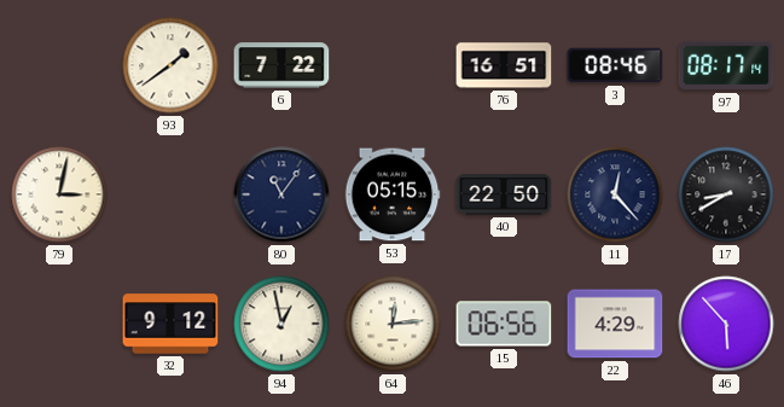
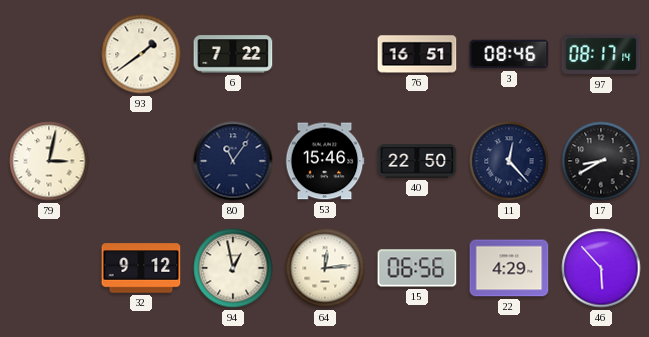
53: 05:15 -> 15:46
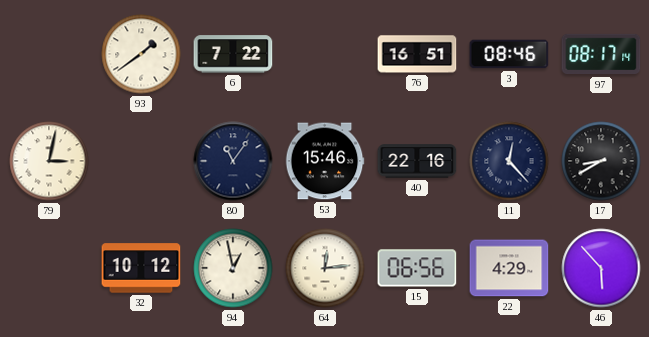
40: 22:50 -> 22:16
32: 9:12 -> 10:12
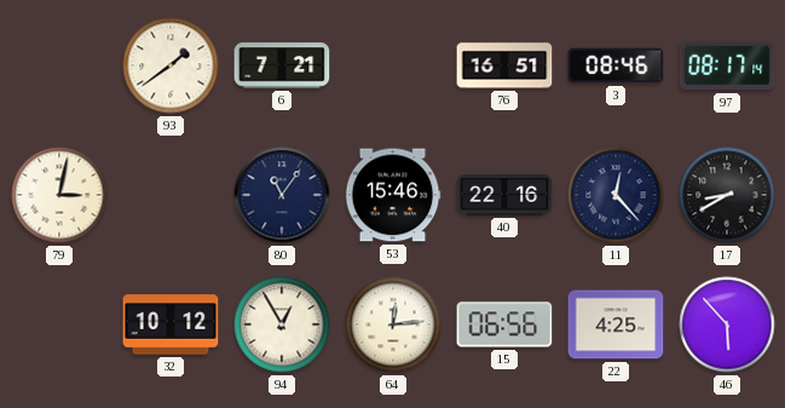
6: 7:22 -> 7:21
94: 12:58 -> 12:55
22: 4:29 -> 4:25
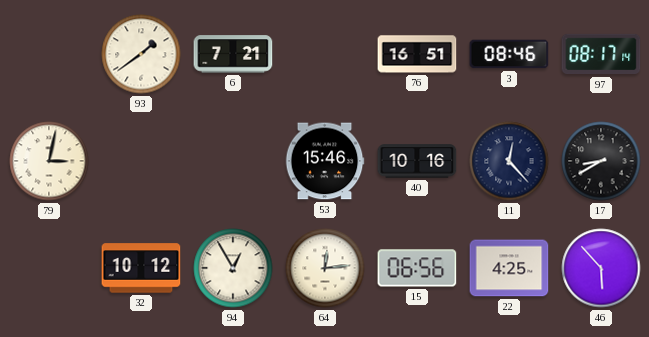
80: 11:06 -> none
40: 22:16 -> 10:16
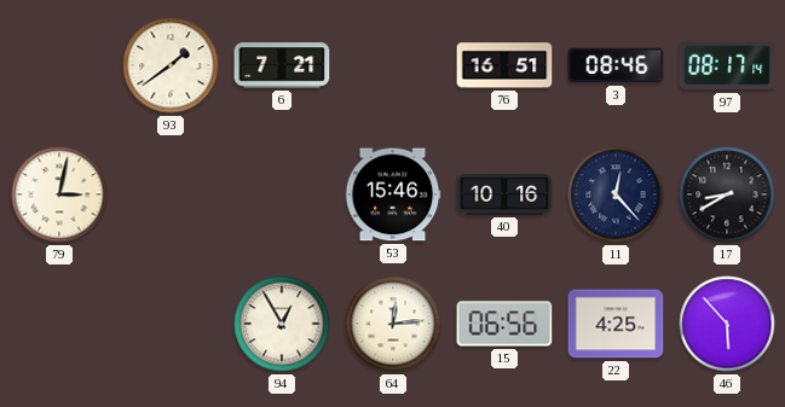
32: 10:12 -> none
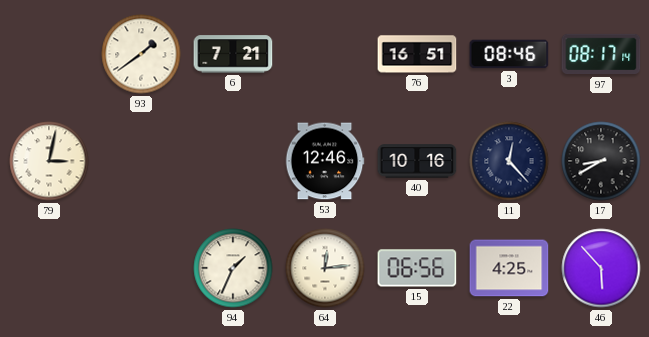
53: 15:46 -> 12:46
94: 12:55 -> 1:34
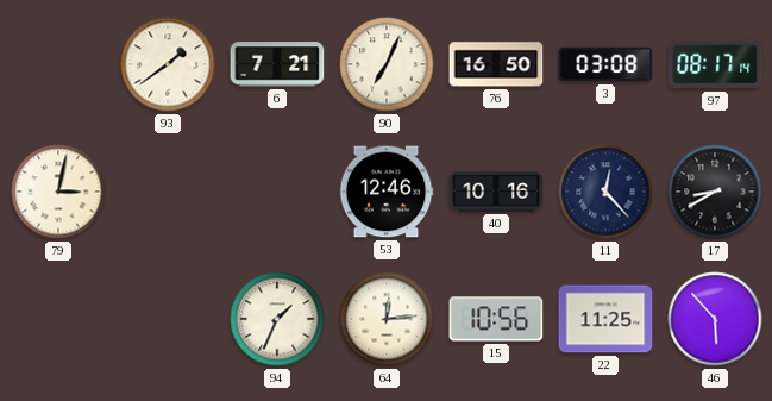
90: none -> 7:04
76: 16:51 -> 16:50
3: 08:46 -> 03:08
15: 06:56 -> 10:56
22: 4:25 -> 11:25
